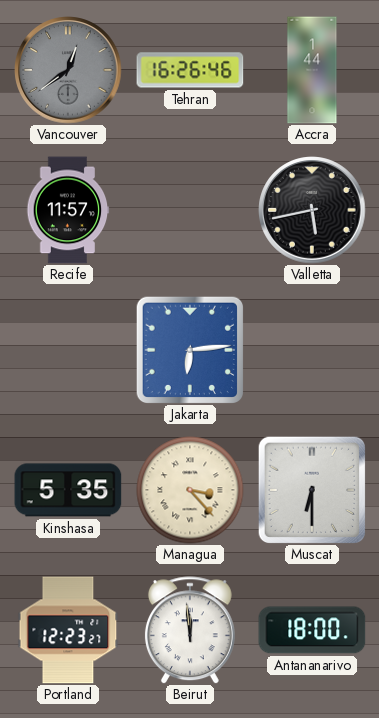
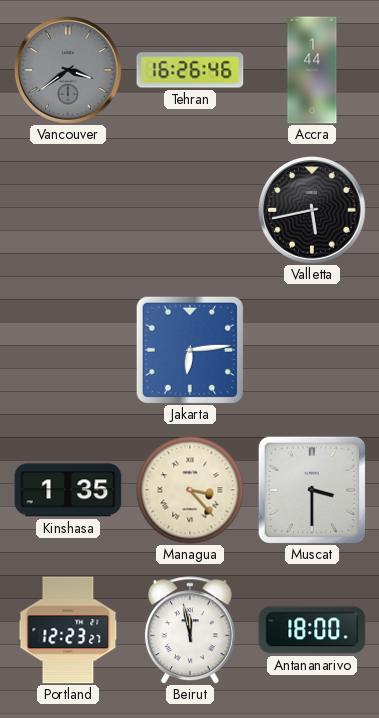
Vancouver: 12:39 -> 3:39
Recife: 11:57 -> none
Kinshasa: 5:35 -> 1:35
Muscat: 6:30 -> 3:30
Beirut: 11:59 -> 11:58
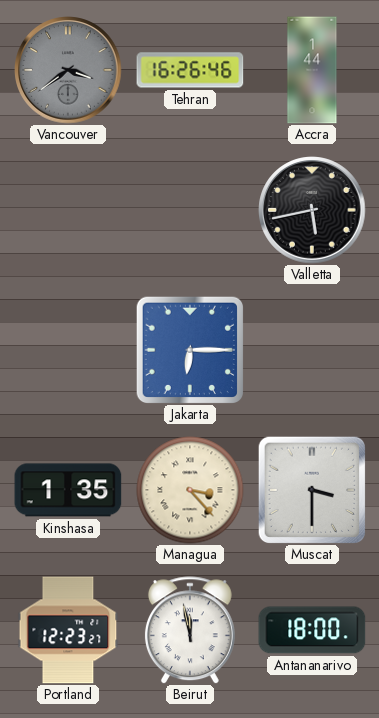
Jakarta: 6:14 -> 6:15
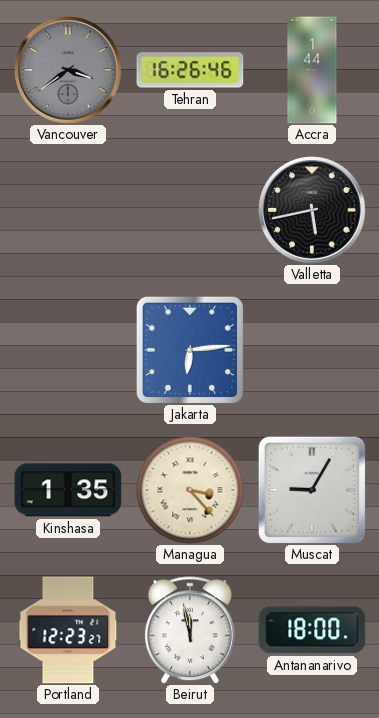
Jakarta: 6:15 -> 6:14
Muscat: 3:30 -> 9:05
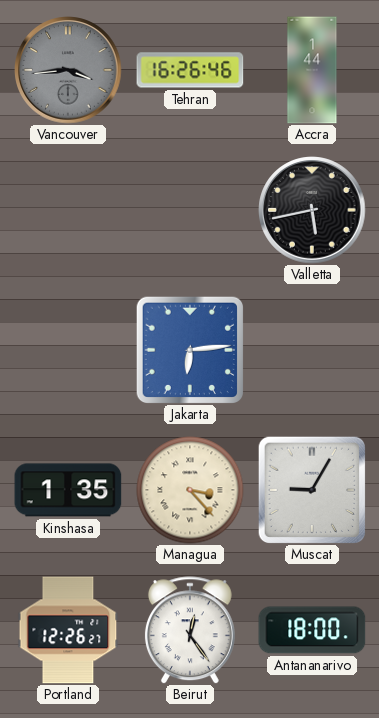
Vancouver: 3:39 -> 3:44
Portland: 12:23 -> 12:26
Beirut: 11:58 -> 12:24
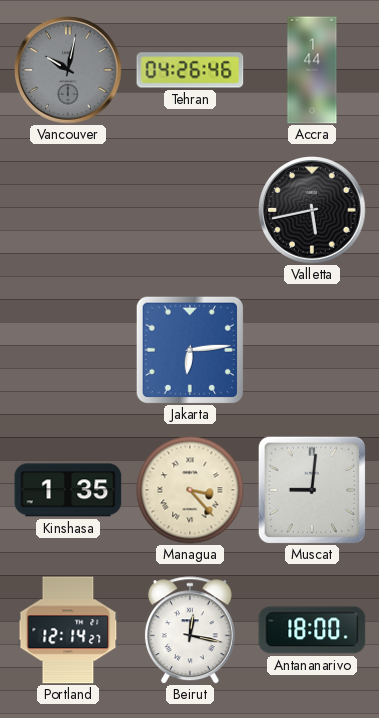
Vancouver: 3:44 -> 10:02
Tehran: 16:26 -> 04:26
Muscat: 9:05 -> 9:01
Portland: 12:26 -> 12:14
Beirut: 12:24 -> 12:17
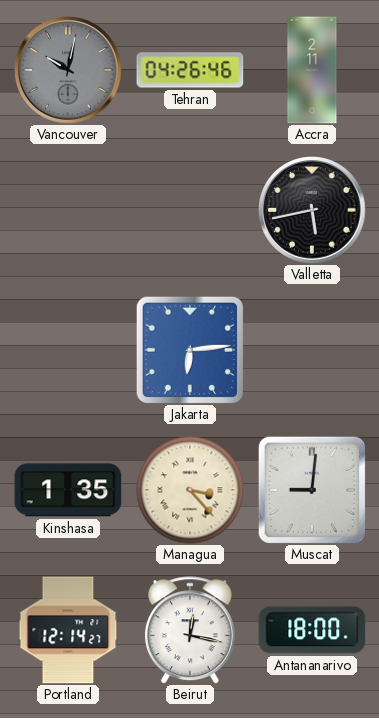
Accra: 1:44 -> 2:11
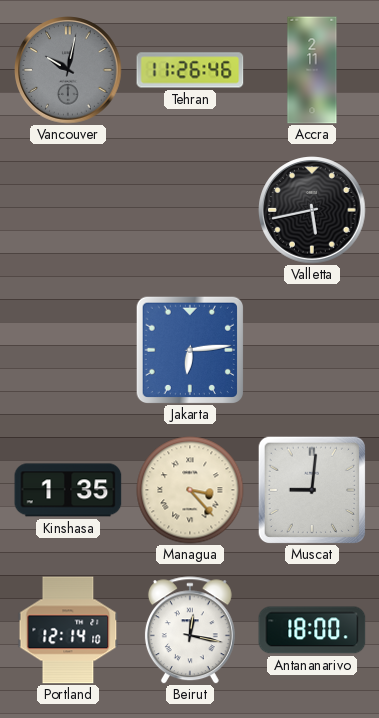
Tehran: 04:26 -> 11:26
Portland: 12:14:27 -> 12:14:10
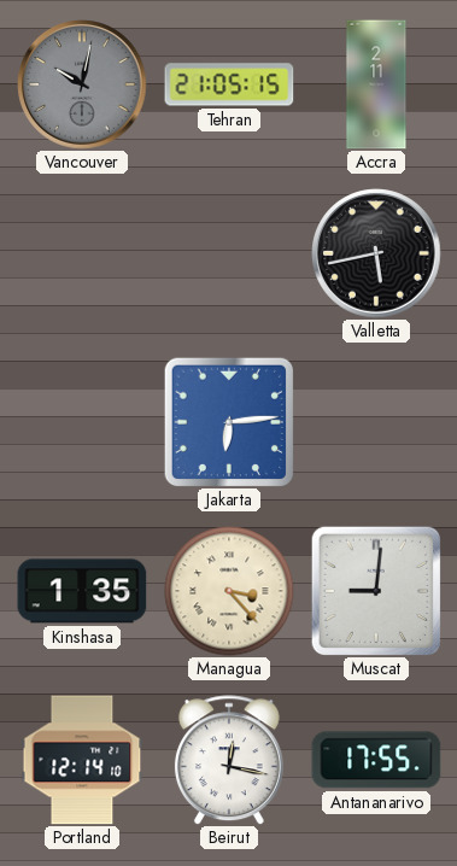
Tehran: 11:26 -> 21:05
Antananarivo: 18:00 -> 17:55
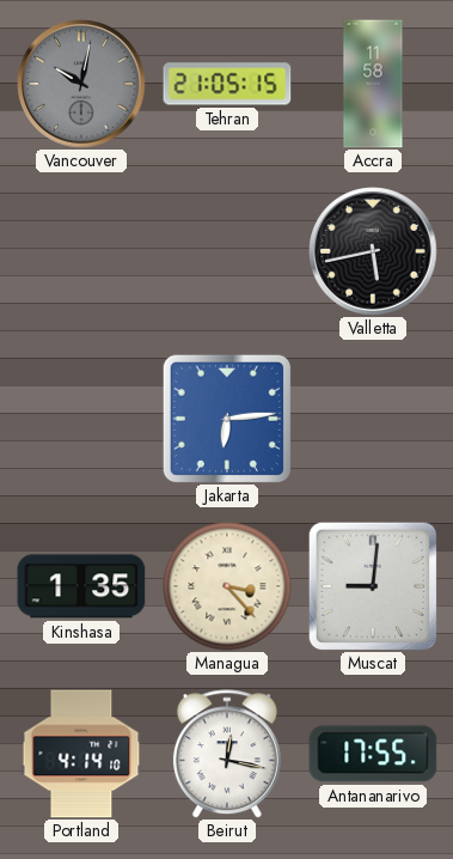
Accra: 2:11 -> 11:58
Portland: 12:14 -> 4:14
